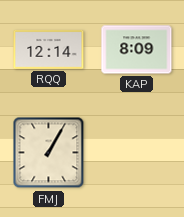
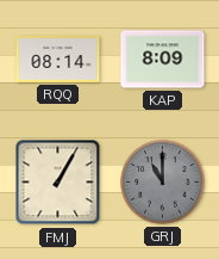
RQQ: 12:14 -> 08:14
GRJ: none -> 11:00
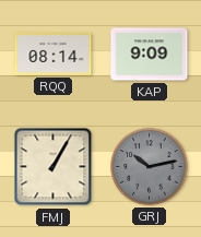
KAP: 8:09 -> 9:09
GRJ: 11:00 -> 10:13
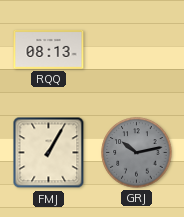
RQQ: 08:14 -> 08:13
KAP: 9:09 -> none
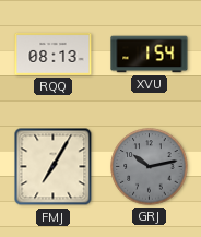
XVU: none -> 1:54
FMJ: 1:05 -> 7:05
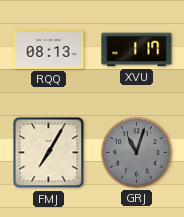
XVU: 1:54 -> 1:17
GRJ: 10:13 -> 11:03
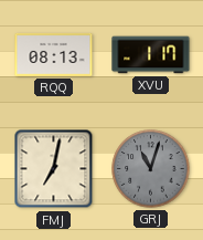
FMJ: 7:05 -> 7:02
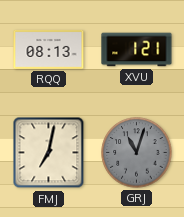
XVU: 1:17 -> 1:21
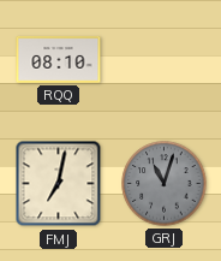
RQQ: 08:13 -> 08:10
XVU: 1:21 -> none
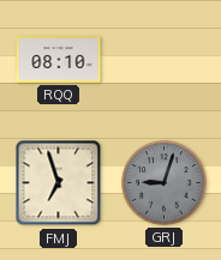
FMJ: 7:02 -> 6:57
GRJ: 11:03 -> 9:03
